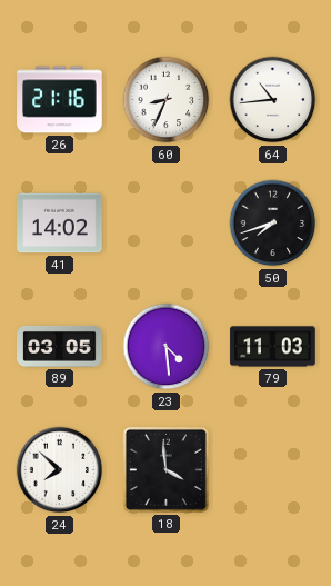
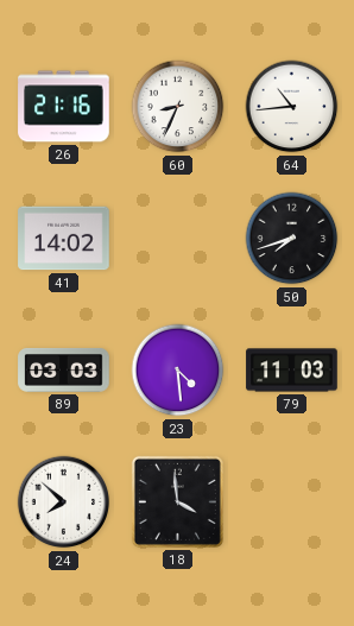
89: 03:05 -> 03:03
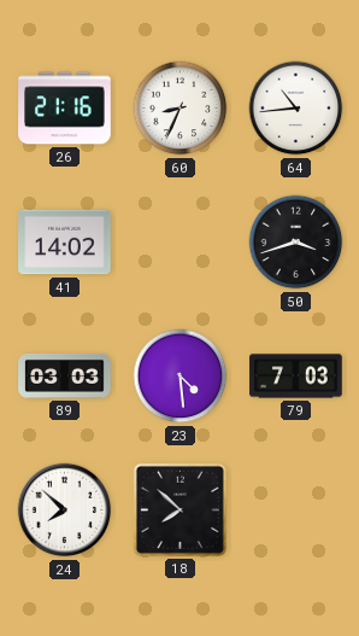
50: 7:42 -> 3:42
79: 11:03 -> 7:03
18: 3:59 -> 7:52
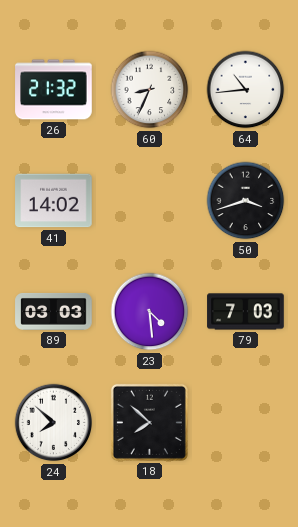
26: 21:16 -> 21:32
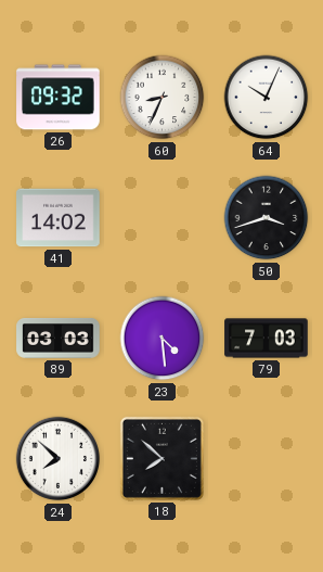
26: 21:32 -> 09:32
64: 10:44 -> 10:04
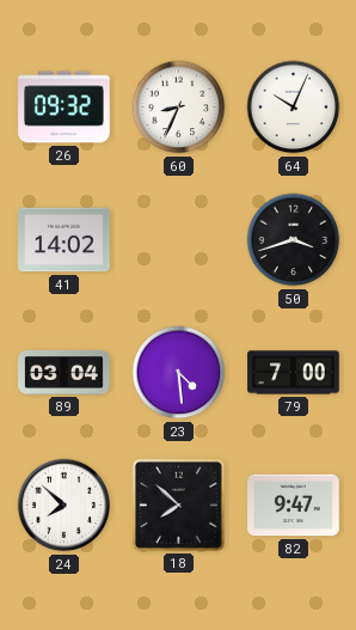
89: 03:03 -> 03:04
79: 7:03 -> 7:00
82: none -> 9:47
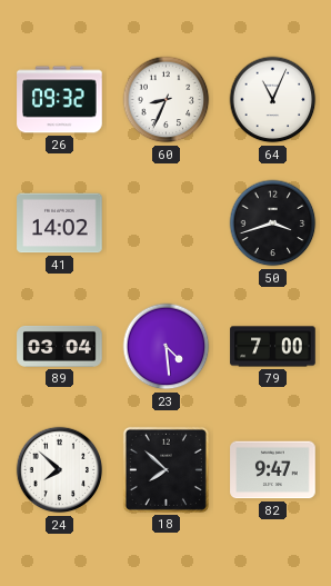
64: 10:04 -> 11:04
